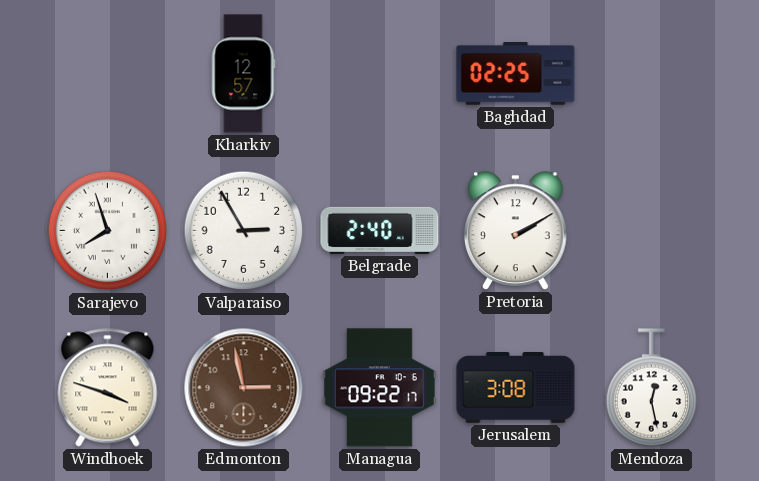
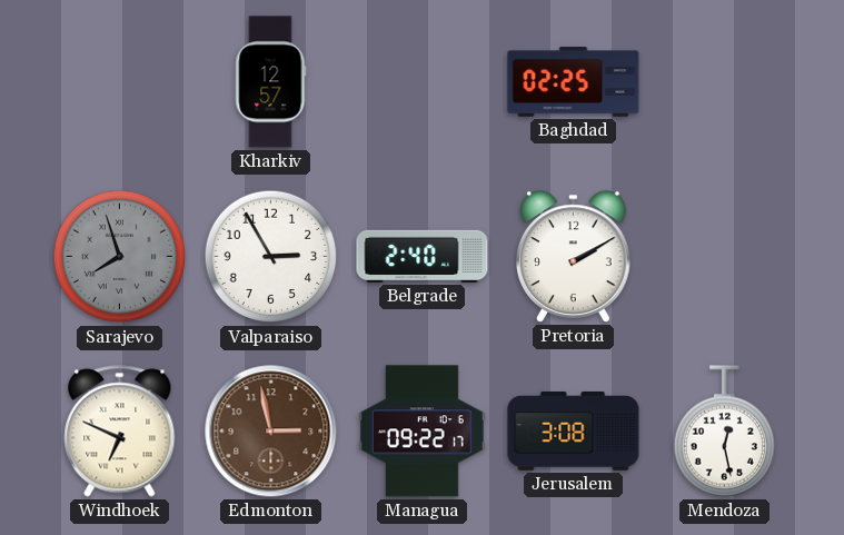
Sarajevo dial: white -> grey
Windhoek: 3:48 -> 6:49
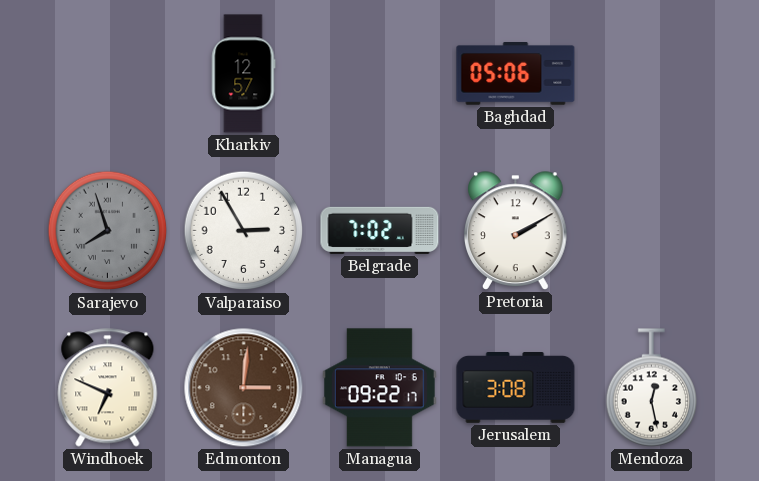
Baghdad: 02:25 -> 05:06
Belgrade: 2:40 -> 7:02
Edmonton: 2:58 -> 3:01
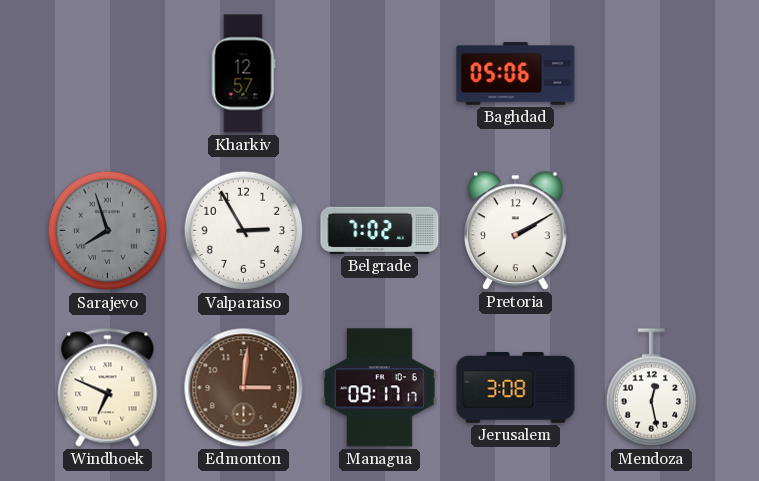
Managua: 09:22 -> 09:17
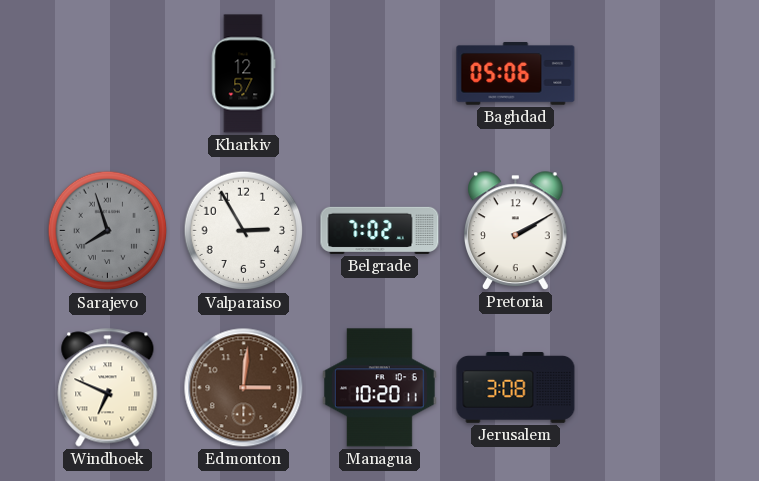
Managua: 09:17 -> 10:20
Mendoza: 12:28 -> none
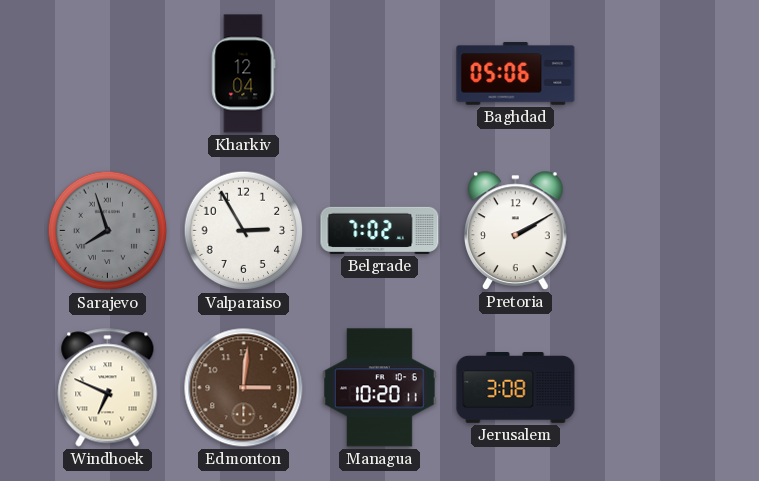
Kharkiv: 12:57 -> 12:04
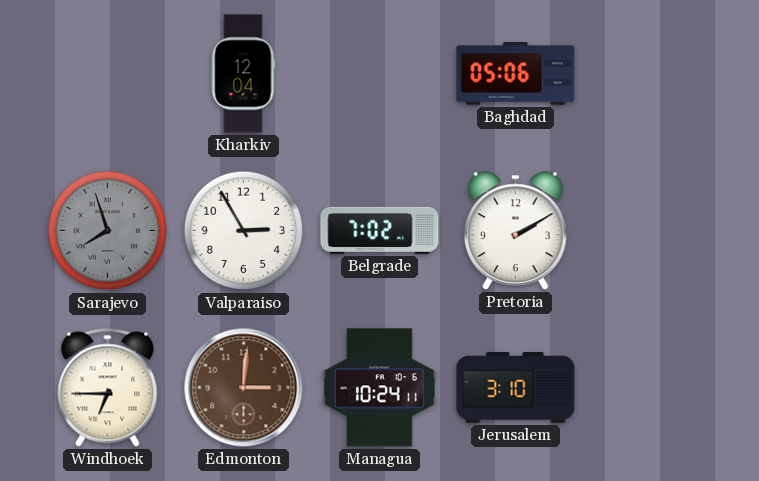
Windhoek: 6:49 -> 6:45
Managua: 10:20 -> 10:24
Jerusalem: 3:08 -> 3:10
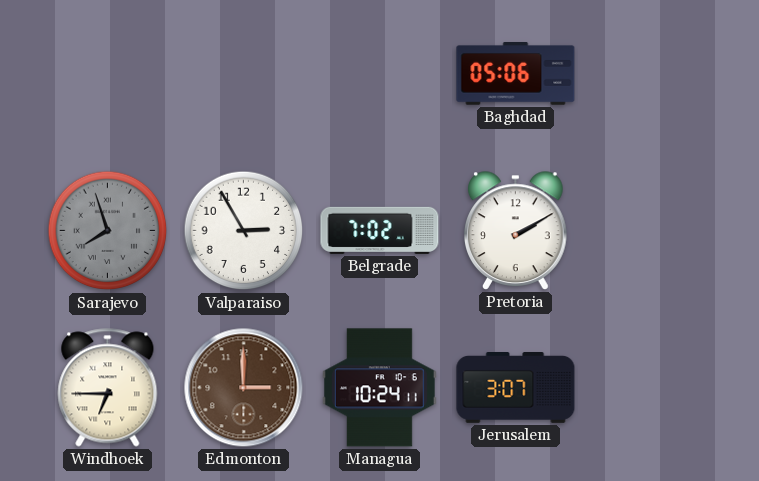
Kharkiv: 12:04 -> none
Edmonton: 3:01 -> 3:00
Jerusalem: 3:10 -> 3:07
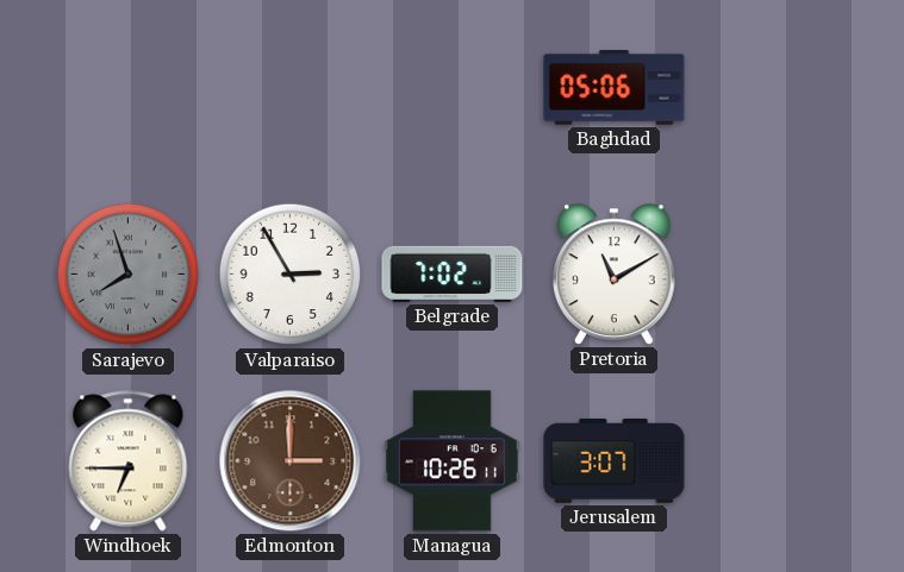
Pretoria: 2:10 -> 11:10
Managua: 10:24 -> 10:26
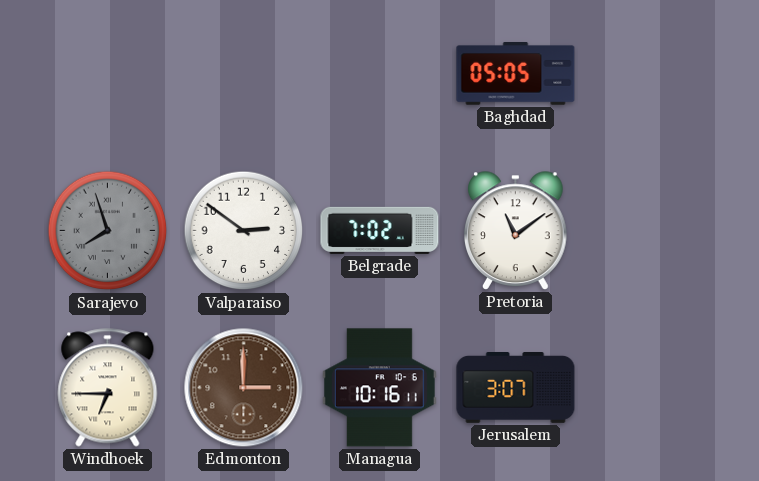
Baghdad: 05:06 -> 05:05
Valparaiso: 2:55 -> 2:51
Pretoria: 11:10 -> 11:09
Managua: 10:26 -> 10:16
